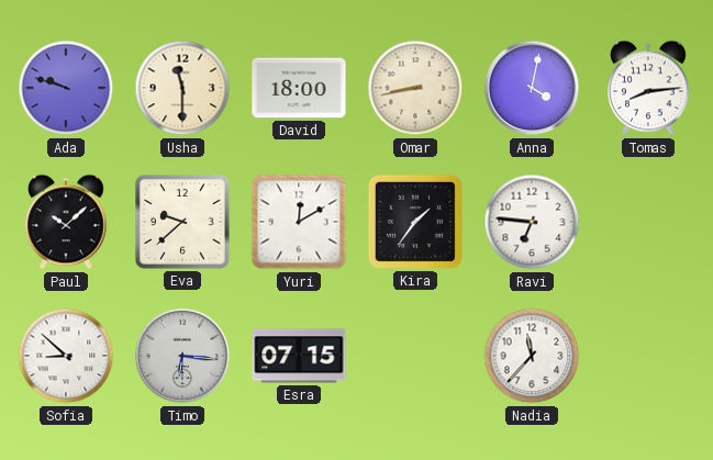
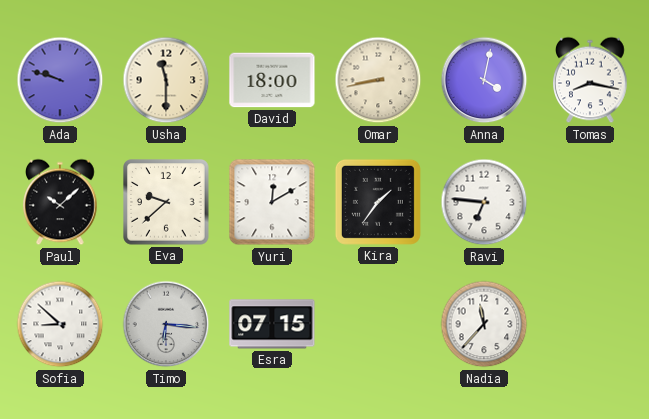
Tomas: 8:14 -> 8:17
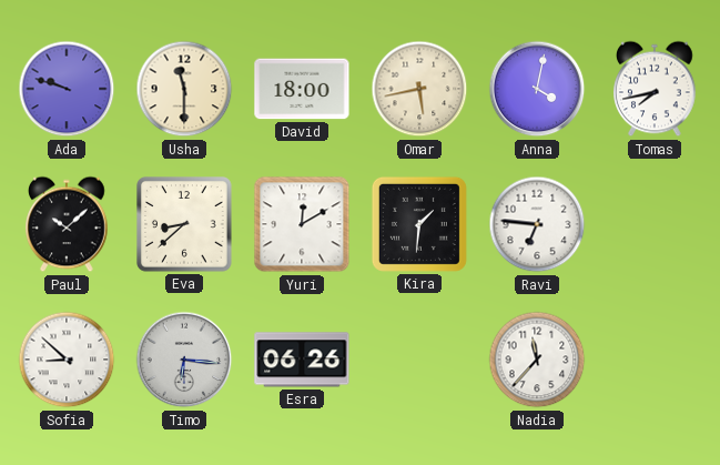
Omar: 8:43 -> 5:43
Tomas: 8:17 -> 7:43
Eva: 9:38 -> 8:38
Kira: 1:36 -> 1:31
Esra: 07:15 -> 06:26
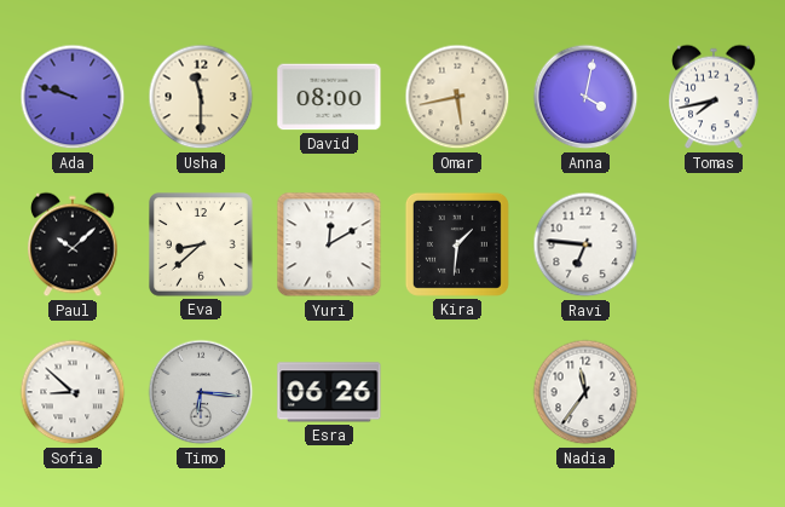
David: 18:00 -> 08:00
Nadia: 11:37 -> 11:36
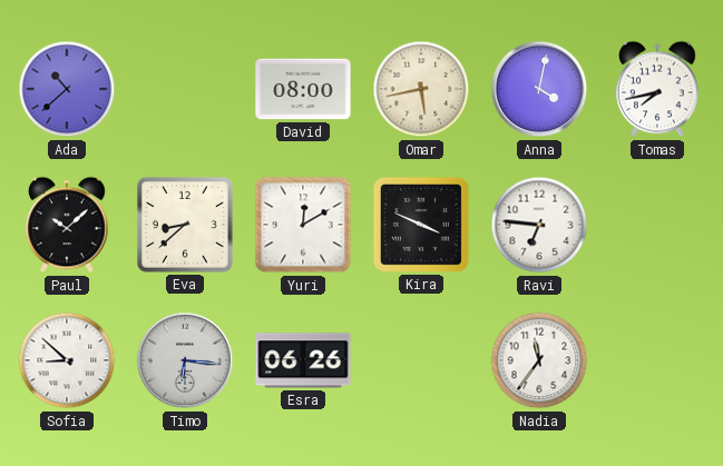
Ada: 9:48 -> 10:38
Usha: 11:30 -> none
Kira: 1:31 -> 3:49
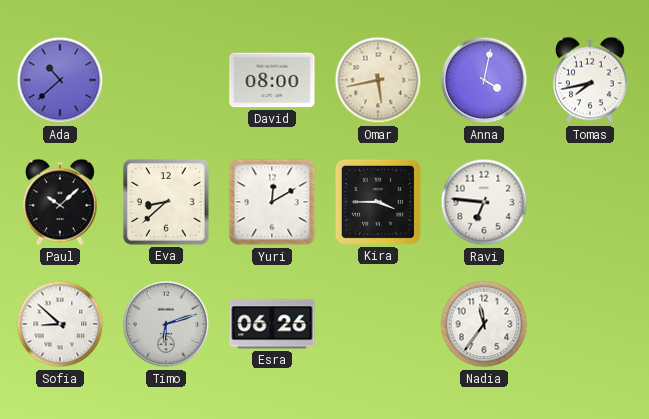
Kira: 3:49 -> 3:45
Timo: 6:16 -> 6:12
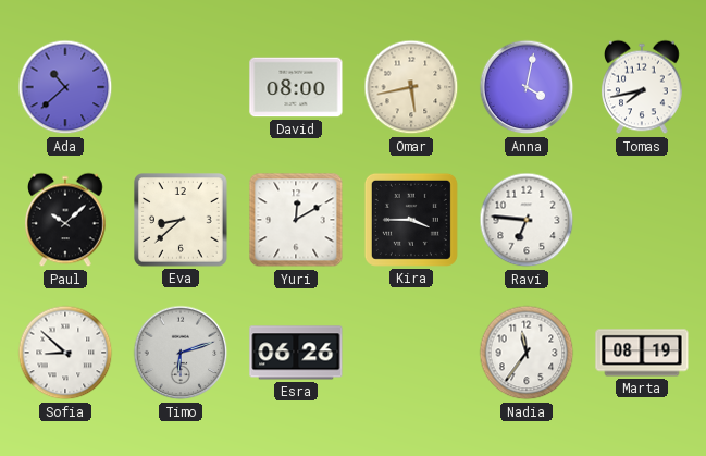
Marta: none -> 08:19
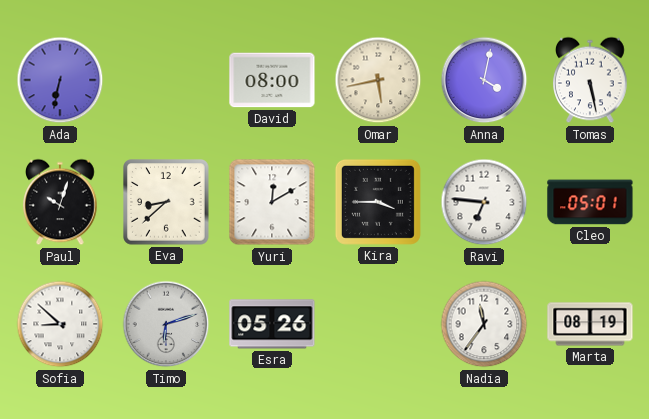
Ada: 10:38 -> 6:32
Tomas: 7:43 -> 5:28
Paul: 10:08 -> 10:03
Cleo: none -> 05:01
Esra: 06:26 -> 05:26
